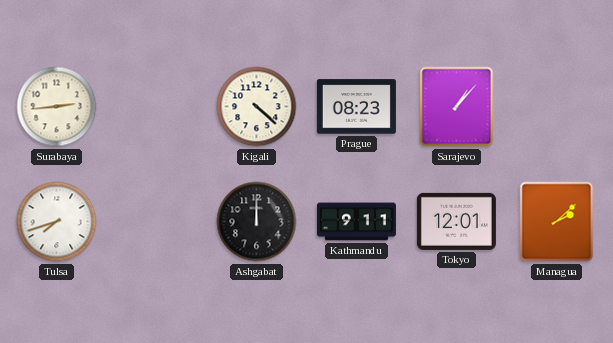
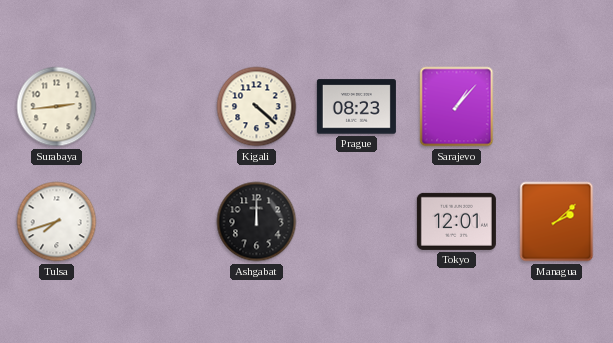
Kathmandu: 9:11 -> none
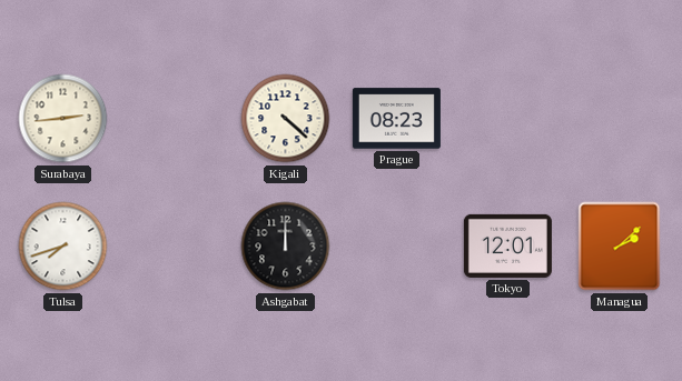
Sarajevo: 1:07 -> none
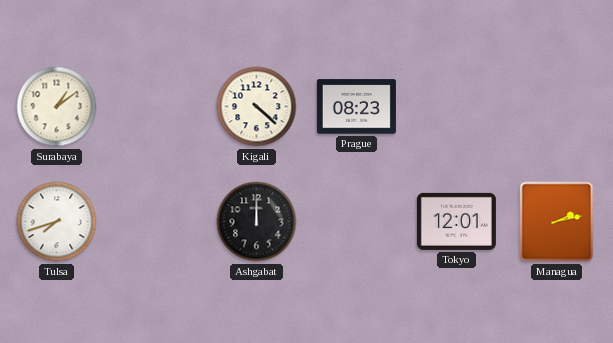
Surabaya: 2:44 -> 1:09
Managua: 2:08 -> 2:13
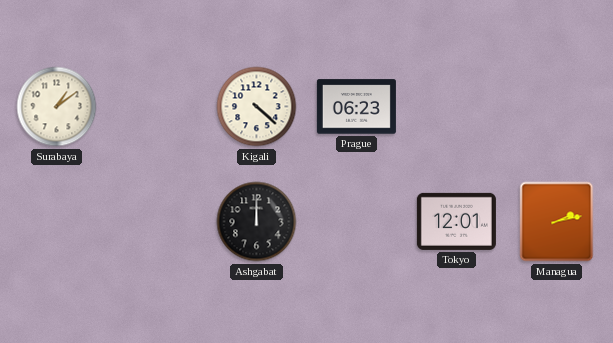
Prague: 08:23 -> 06:23
Tulsa: 7:42 -> none
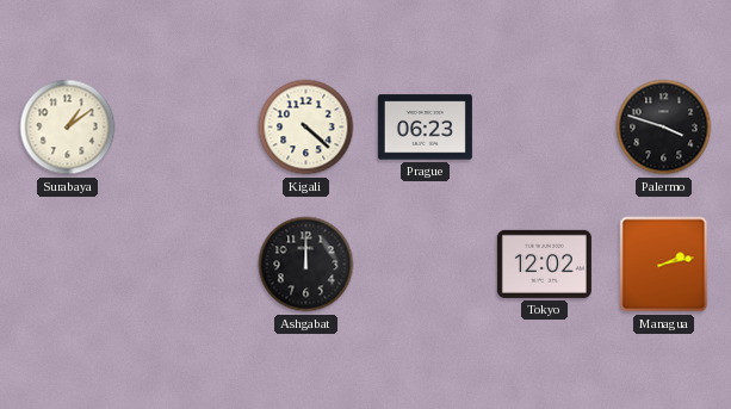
Palermo: none -> 3:48
Tokyo: 12:01 -> 12:02
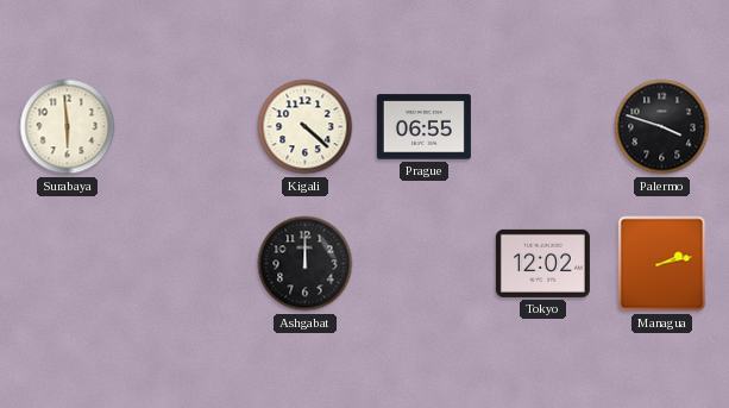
Surabaya: 1:09 -> 5:59
Prague: 06:23 -> 06:55
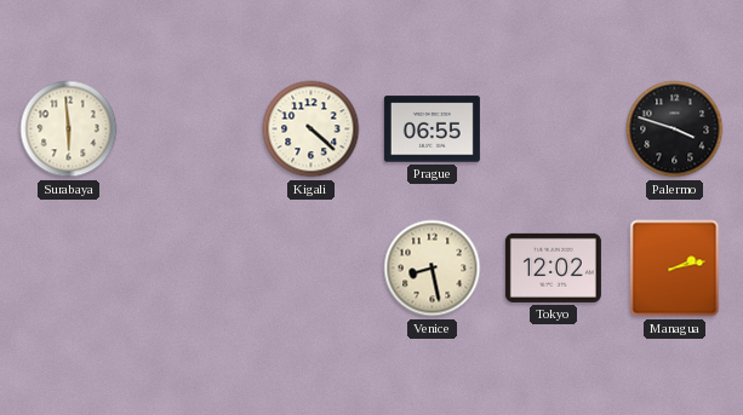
Ashgabat: 12:00 -> none
Venice: none -> 8:28
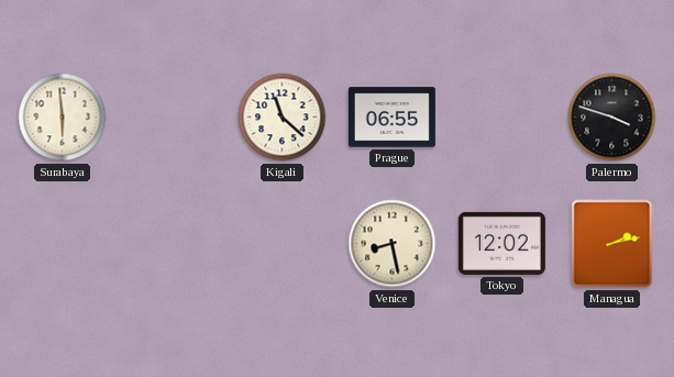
Kigali: 4:22 -> 11:22
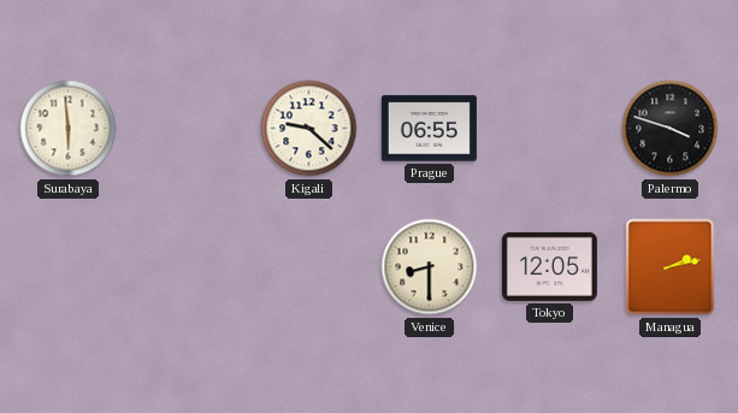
Kigali: 11:22 -> 9:22
Venice: 8:28 -> 8:30
Tokyo: 12:02 -> 12:05
